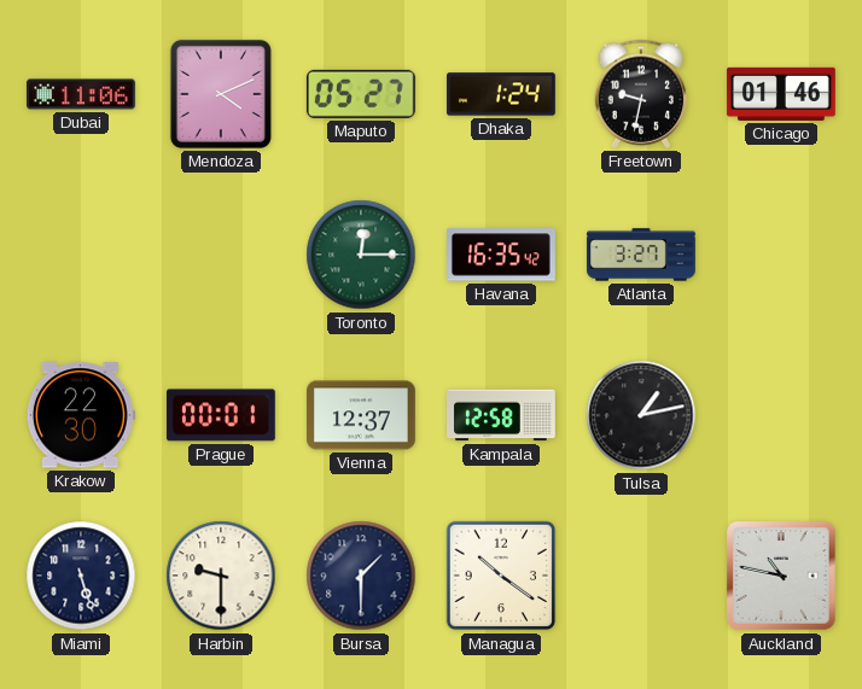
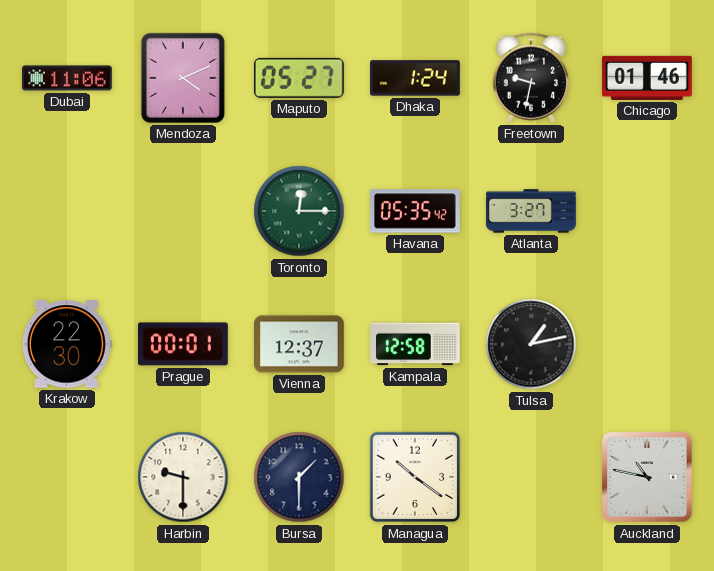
Havana: 16:35 -> 05:35
Miami: 5:27 -> none
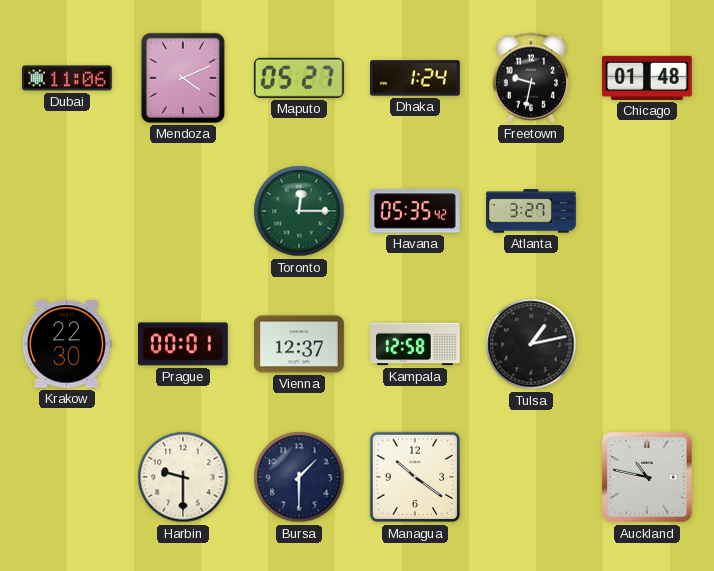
Chicago: 01:46 -> 01:48
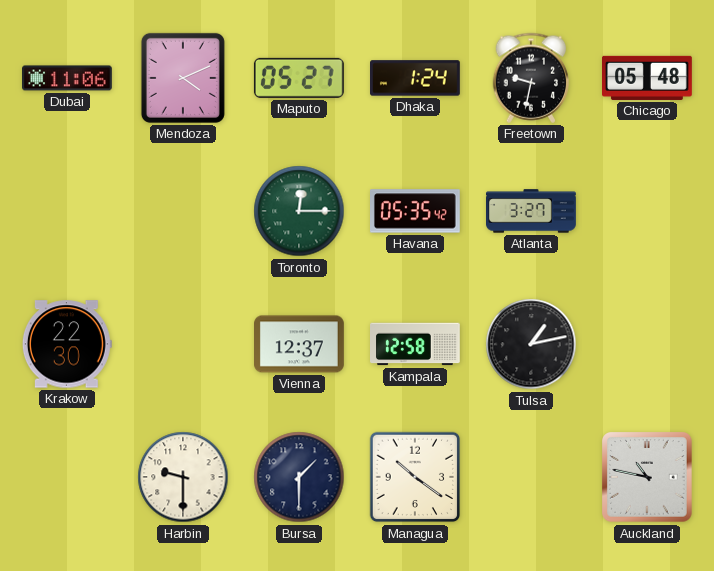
Chicago: 01:48 -> 05:48
Prague: 00:01 -> none
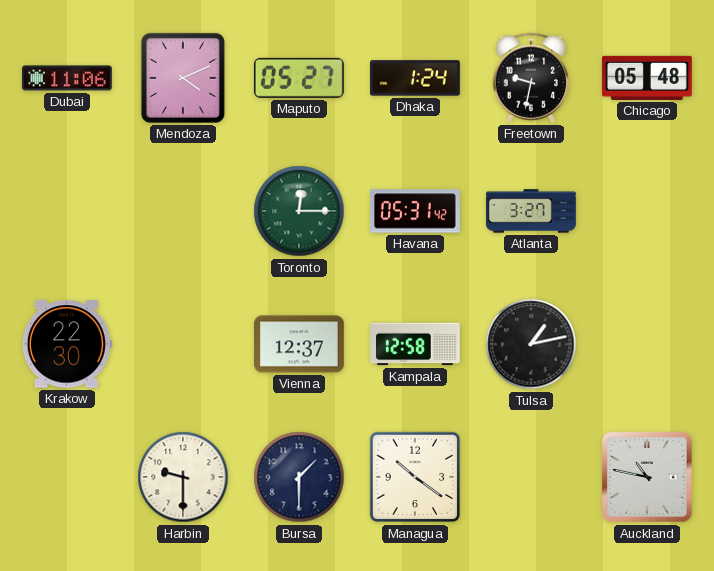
Havana: 05:35 -> 05:31
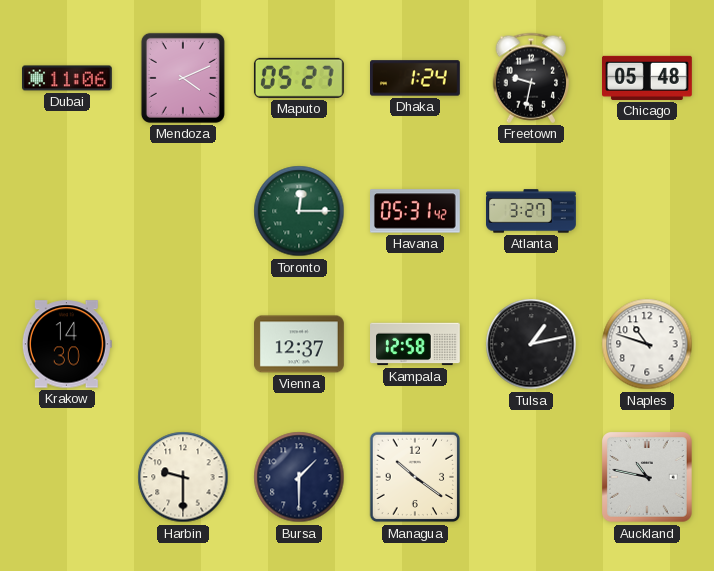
Krakow: 22:30 -> 14:30
Naples: none -> 10:48
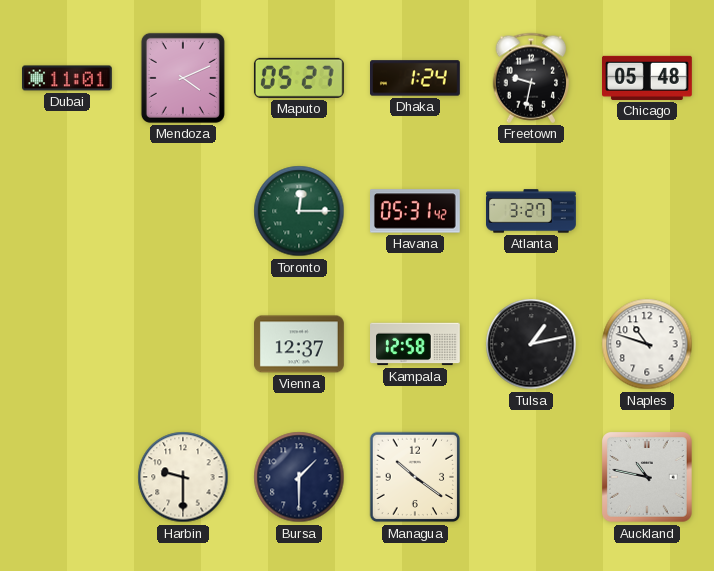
Dubai: 11:06 -> 11:01
Krakow: 14:30 -> none
